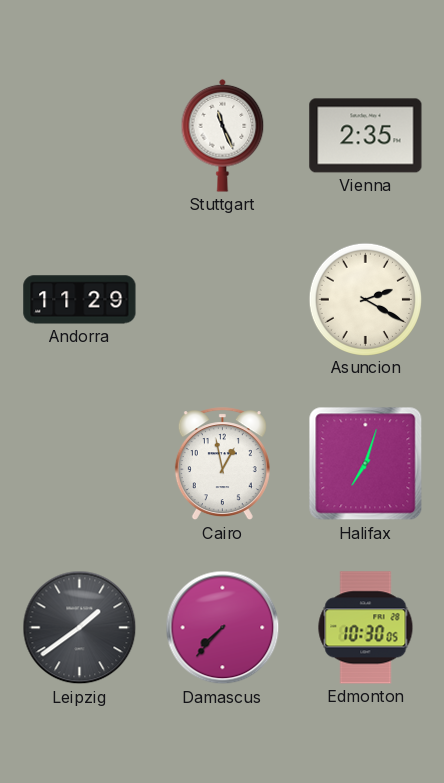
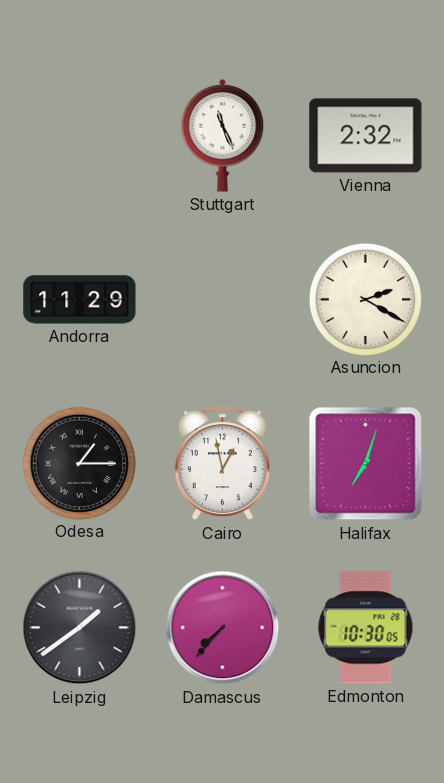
Vienna: 2:35 -> 2:32
Odesa: none -> 1:15
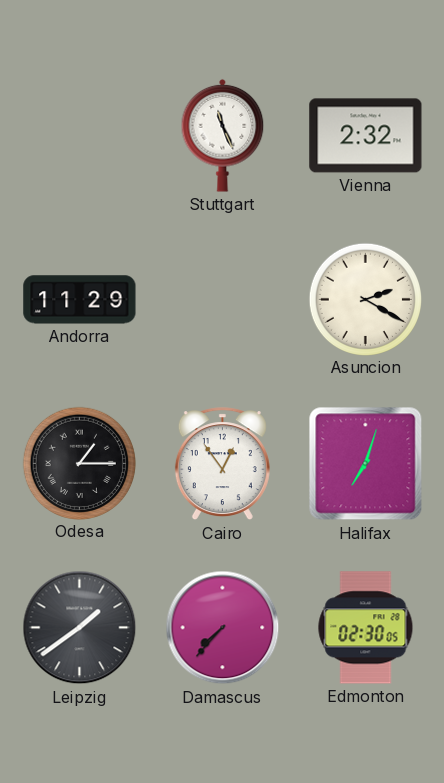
Cairo: 12:58 -> 12:54
Edmonton: 10:30 -> 02:30
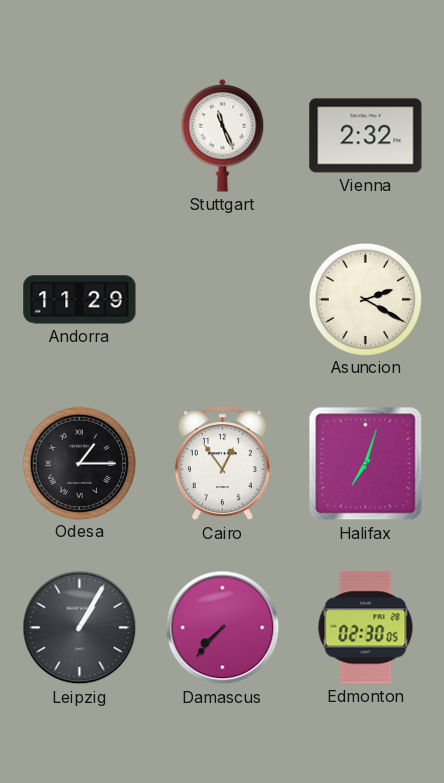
Leipzig: 1:39 -> 1:05
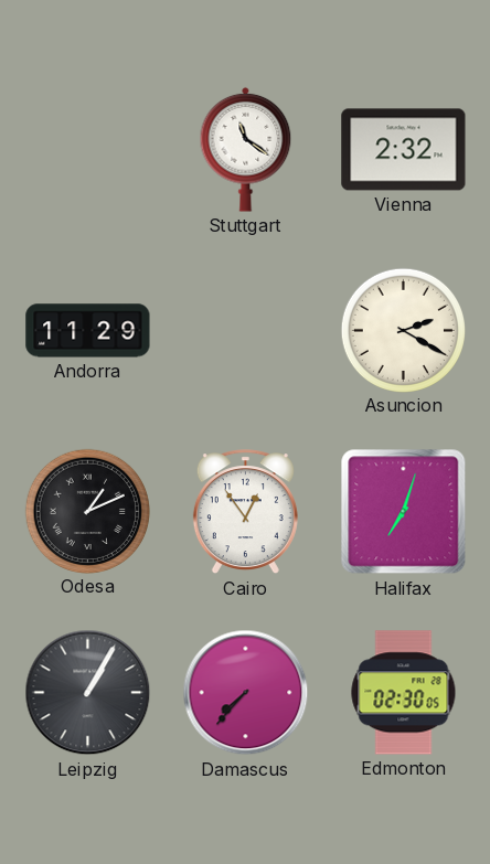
Stuttgart: 11:26 -> 11:21
Odesa: 1:15 -> 1:11
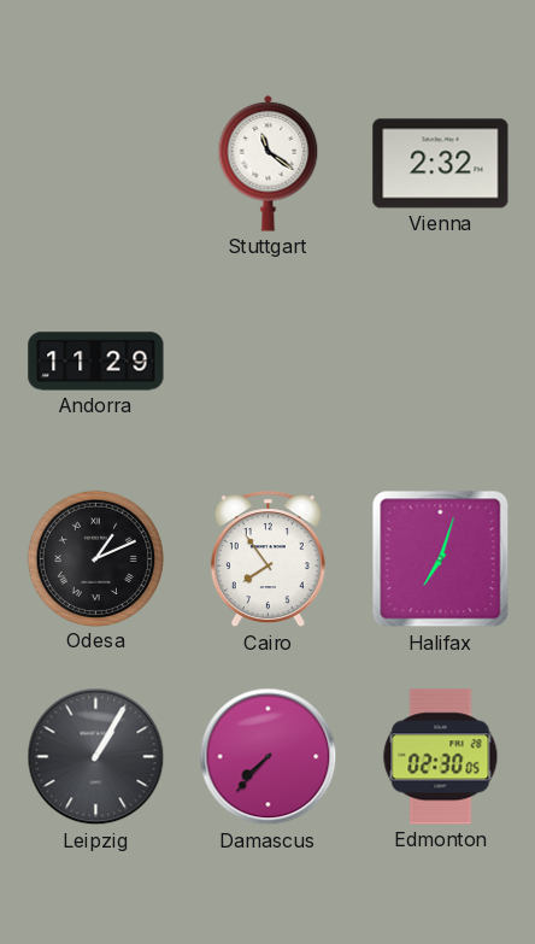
Asuncion: 2:20 -> none
Cairo: 12:54 -> 7:54
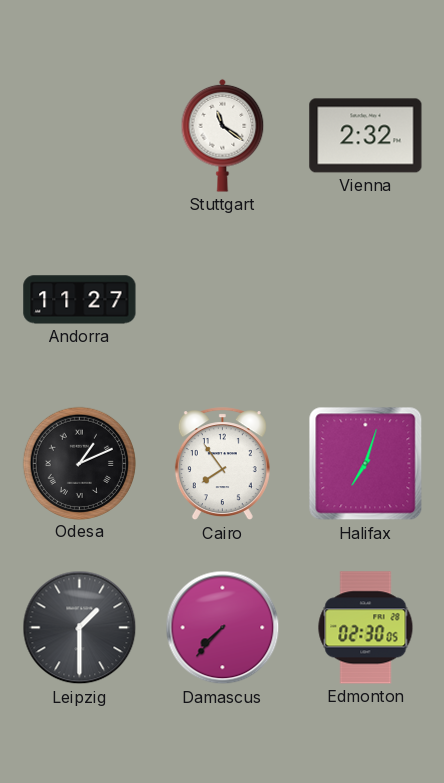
Andorra: 11:29 -> 11:27
Leipzig: 1:05 -> 1:30
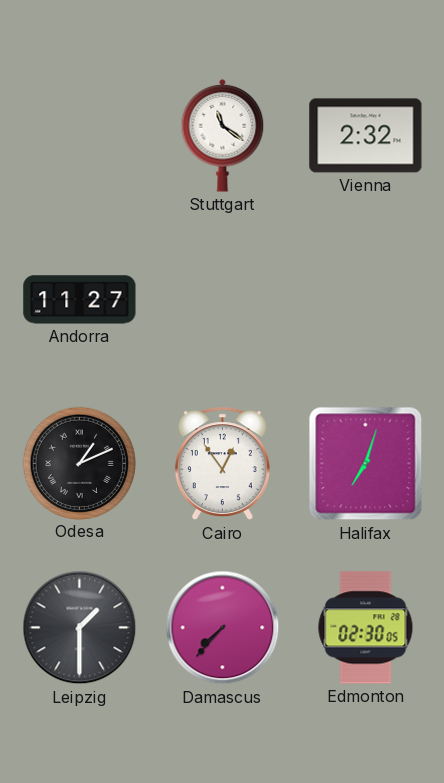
Cairo: 7:54 -> 12:54
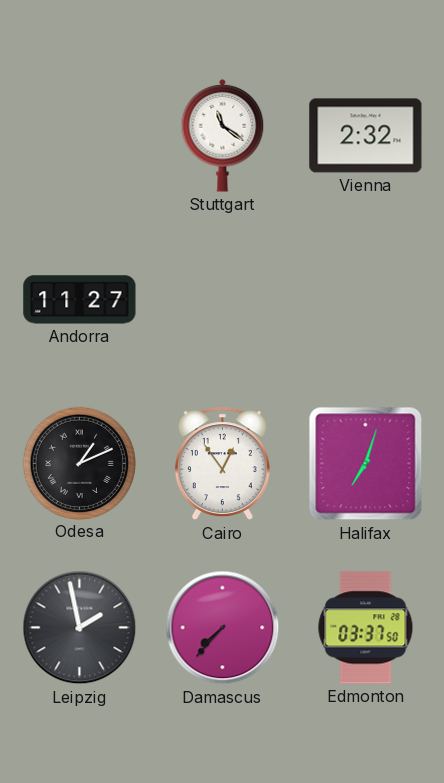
Leipzig: 1:30 -> 1:58
Edmonton: 02:30 -> 03:37
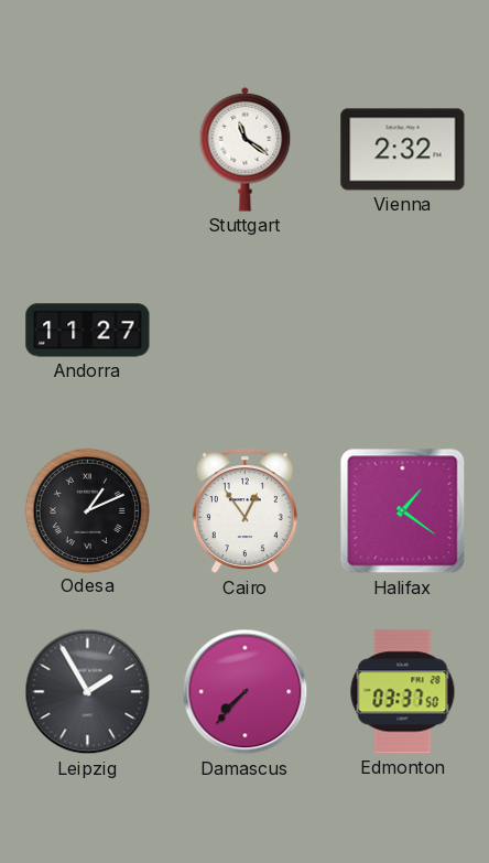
Halifax: 7:03 -> 1:21
Leipzig: 1:58 -> 1:55
